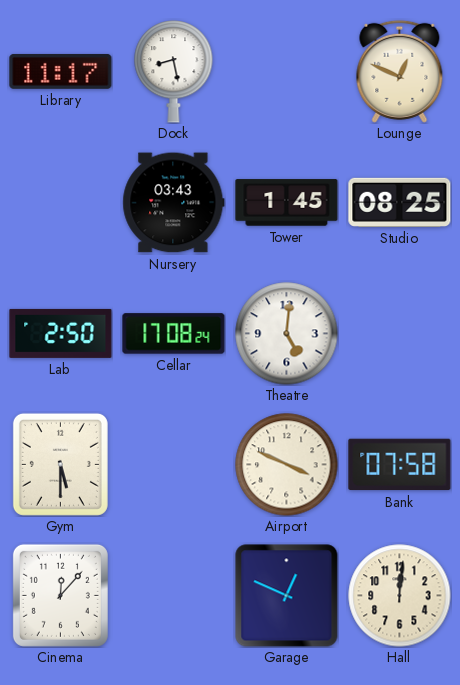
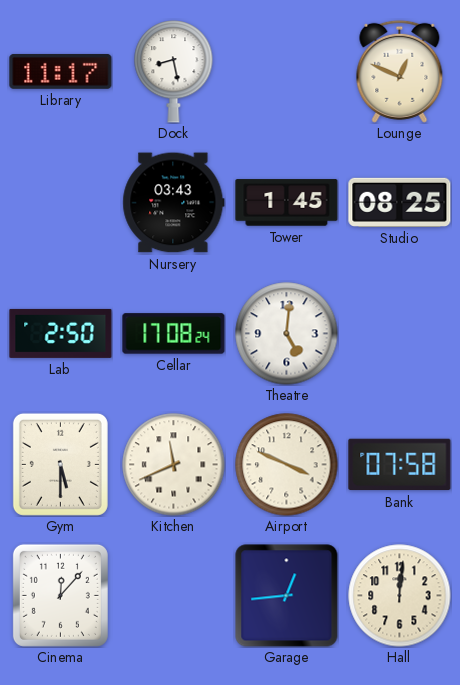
Kitchen: none -> 11:41
Garage: 12:49 -> 12:44
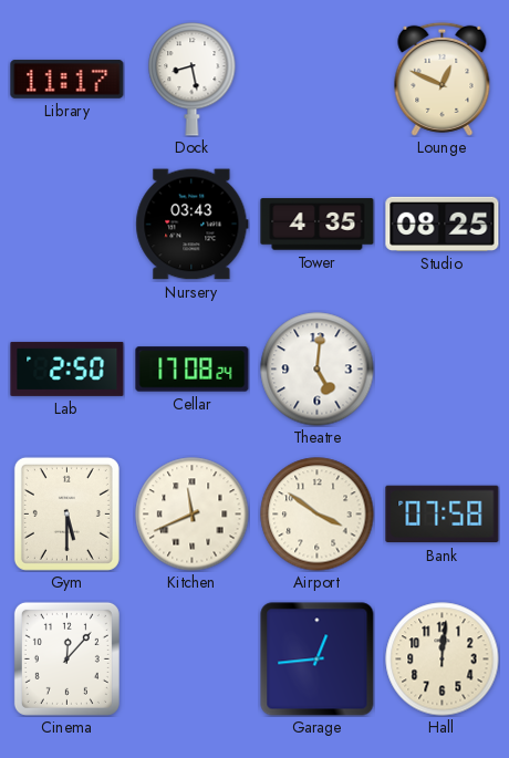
Tower: 1:45 -> 4:35
Airport: 3:49 -> 3:51
